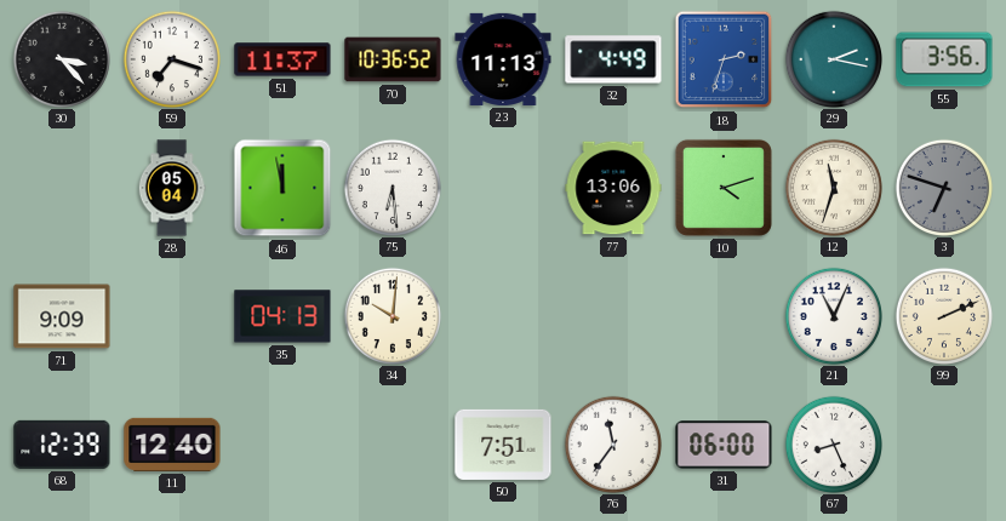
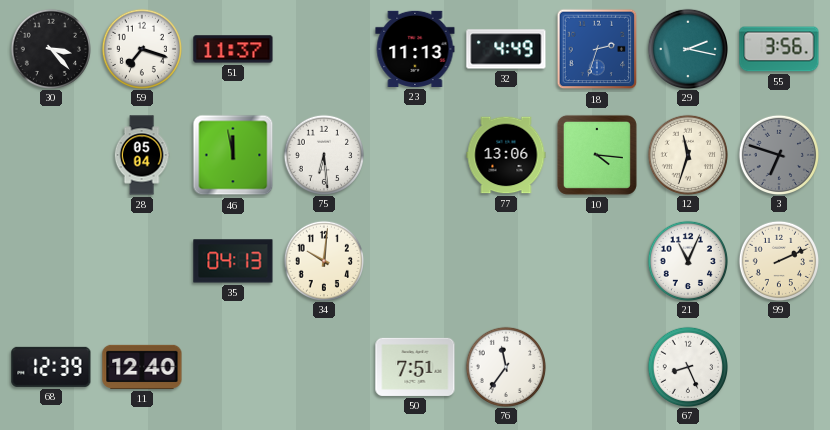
70: 10:36 -> none
10: 4:12 -> 4:16
71: 9:09 -> none
31: 06:00 -> none
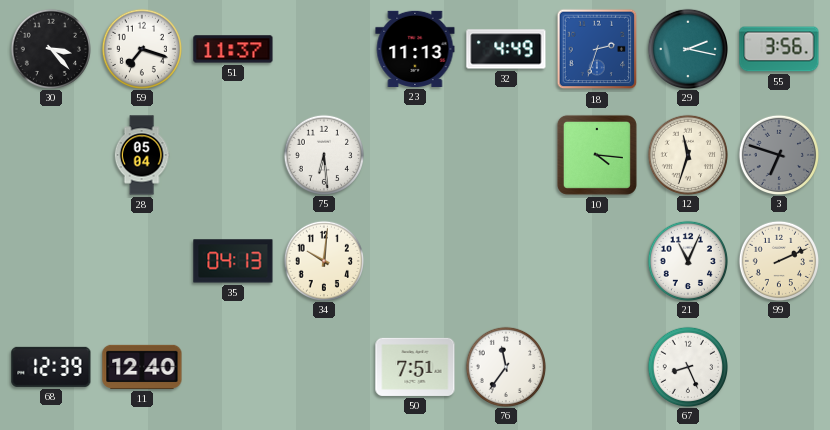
46: 11:58 -> none
77: 13:06 -> none
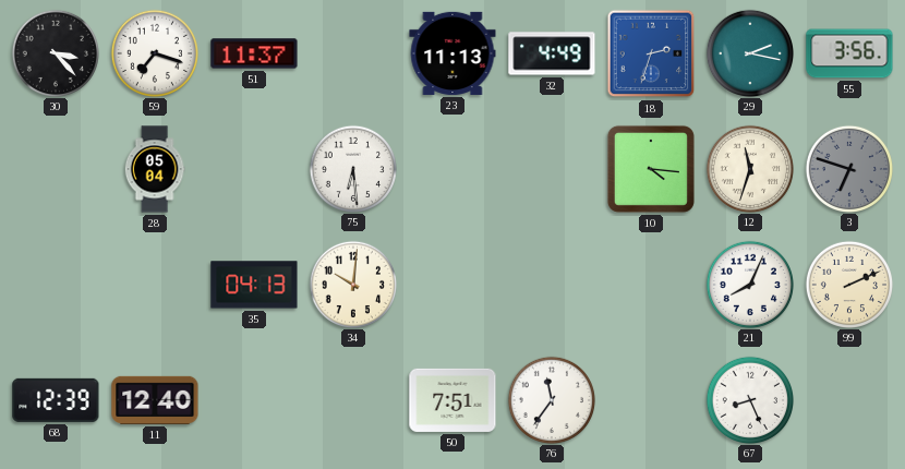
21: 11:04 -> 8:04
